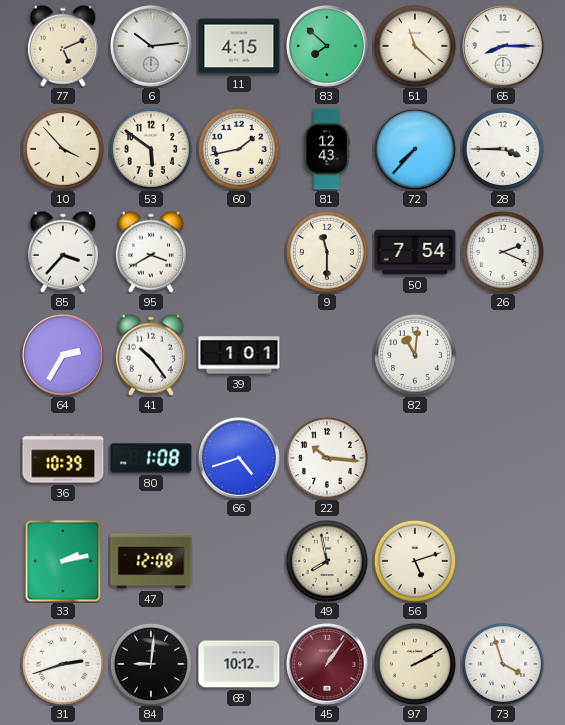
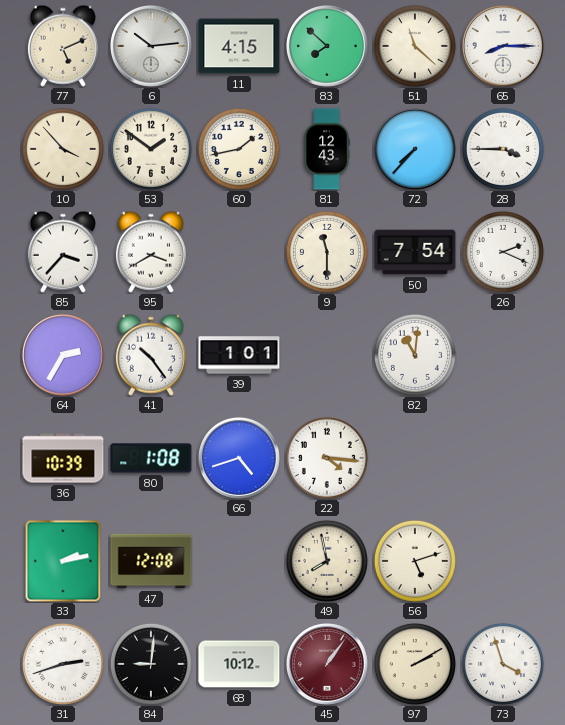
53: 5:51 -> 1:51
22: 10:16 -> 4:16
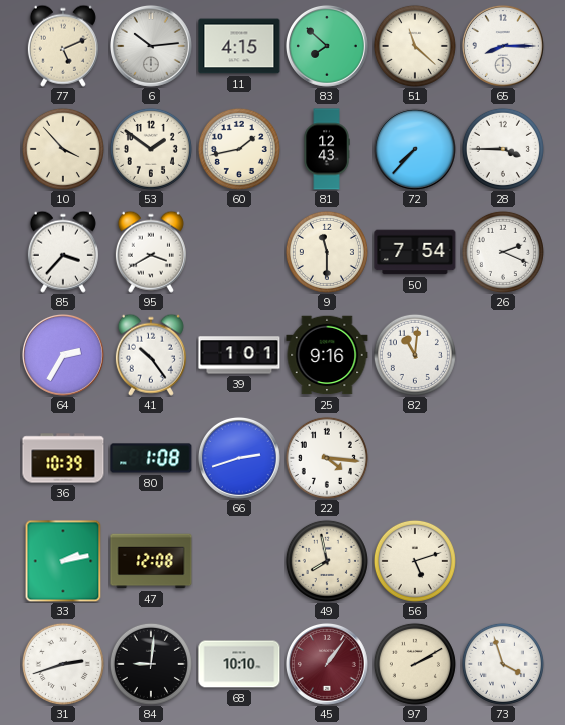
25: none -> 9:16
66: 4:42 -> 2:42
68: 10:12 -> 10:10
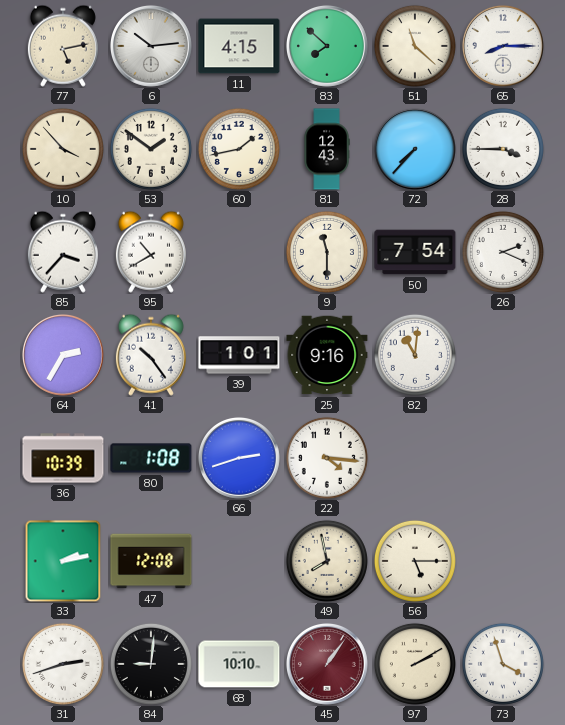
77: 5:11 -> 5:13
95: 3:40 -> 10:40
56: 5:12 -> 5:15
